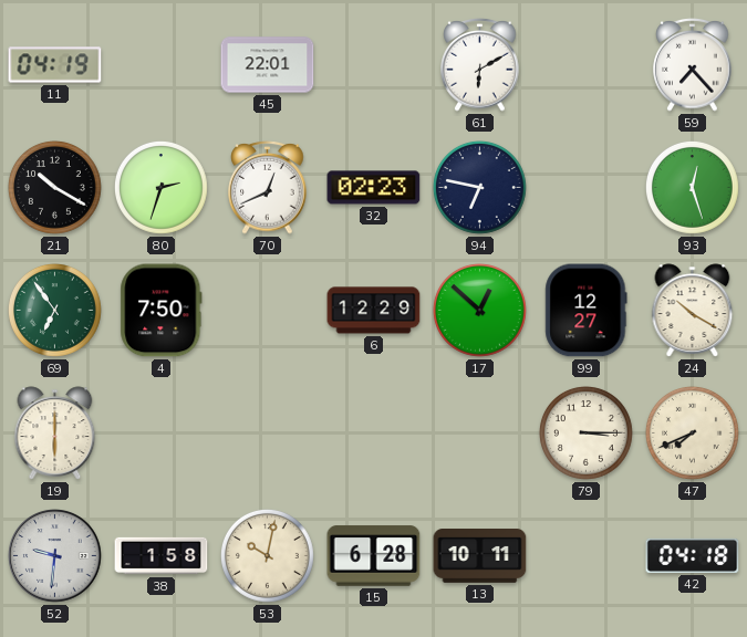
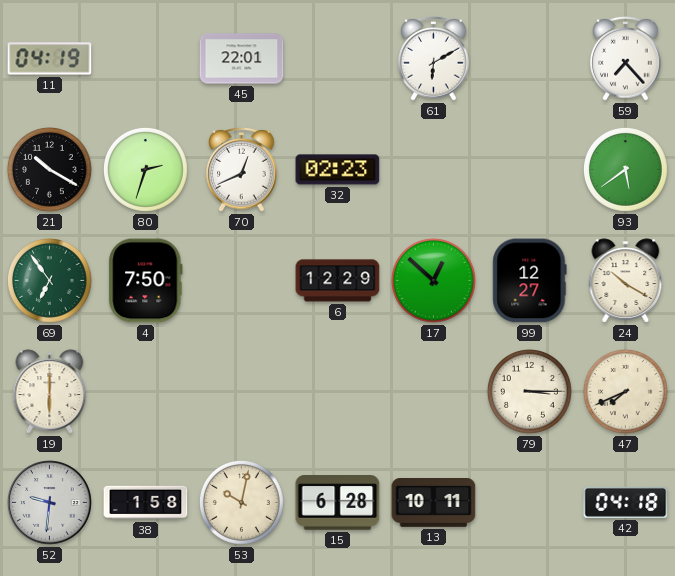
94: 6:47 -> none
93: 12:27 -> 5:39
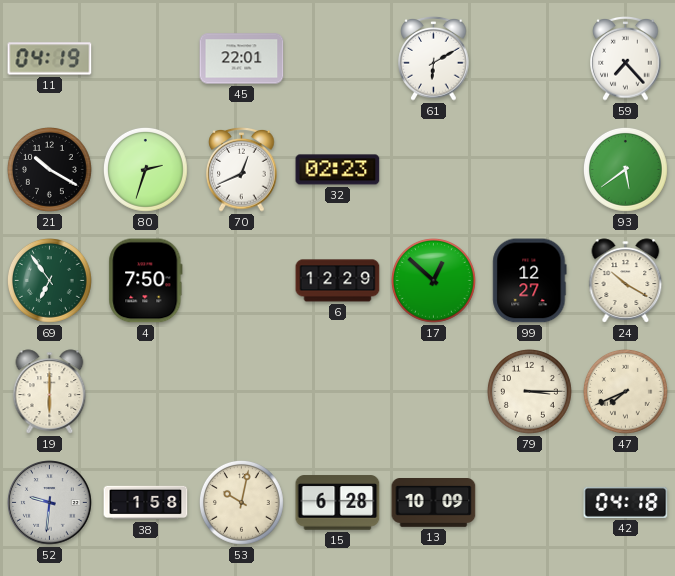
13: 10:11 -> 10:09
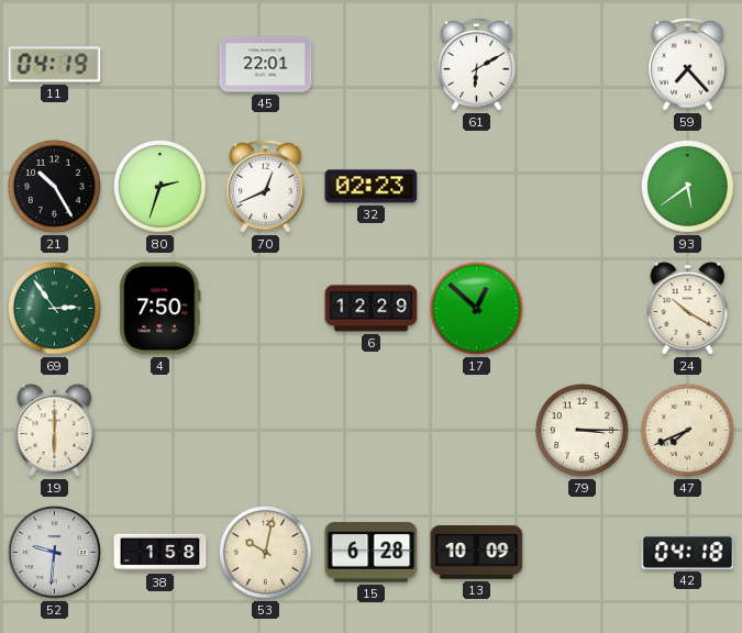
21: 10:20 -> 10:25
69: 6:54 -> 2:54
99: 12:27 -> none
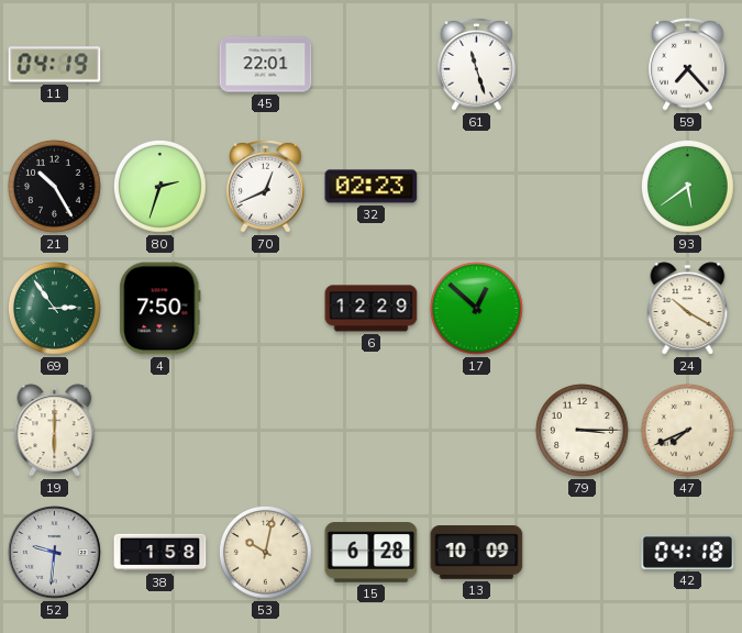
61: 6:10 -> 11:27
